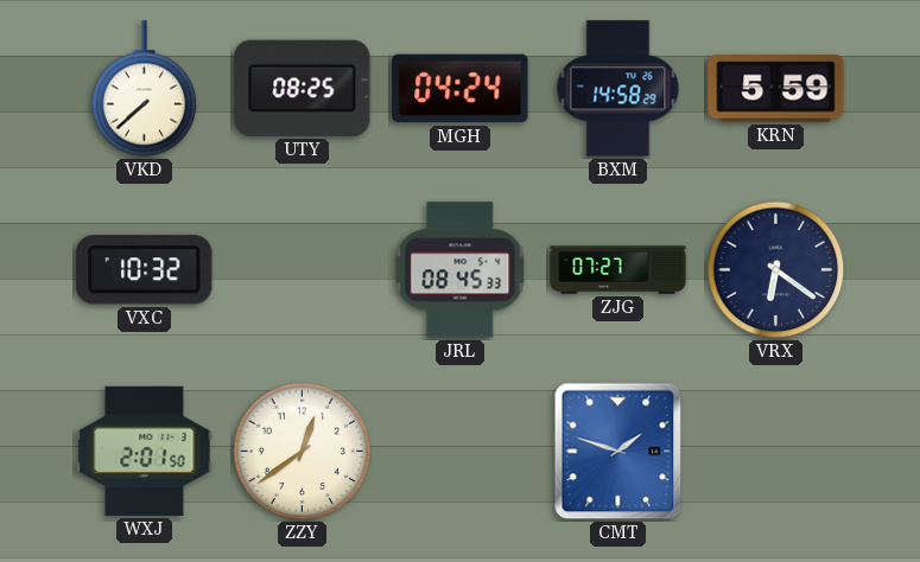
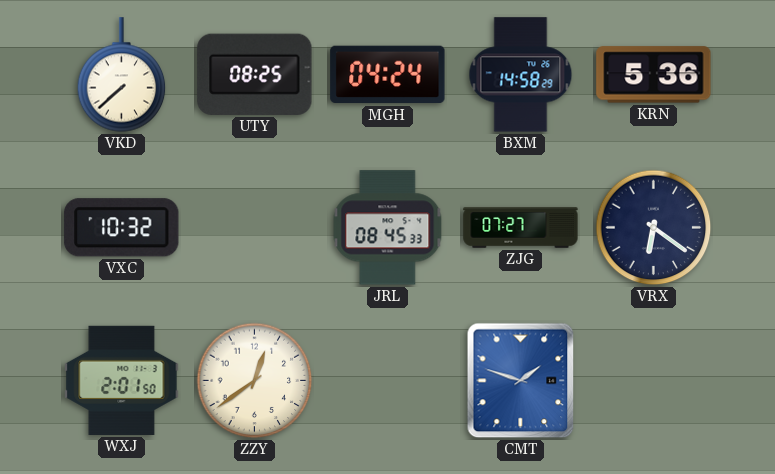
KRN: 5:59 -> 5:36
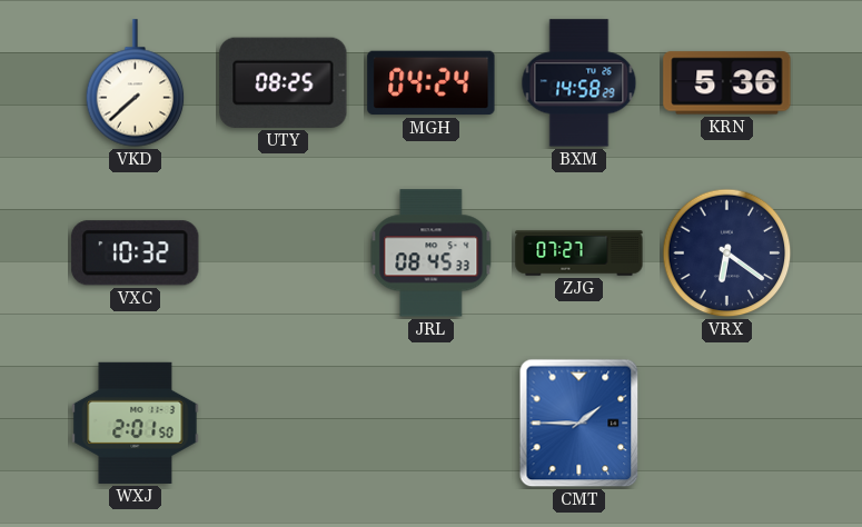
ZZY: 12:39 -> none
CMT: 1:48 -> 1:45
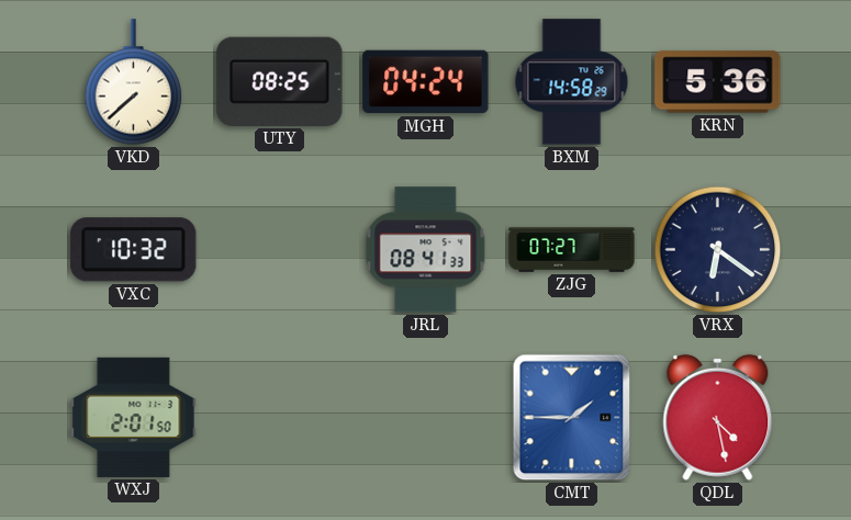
JRL: 08:45 -> 08:41
QDL: none -> 4:28
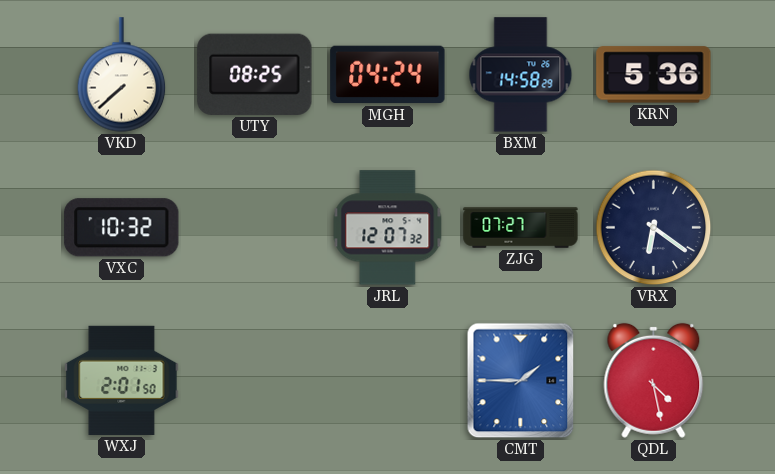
JRL: 08:41 -> 12:07
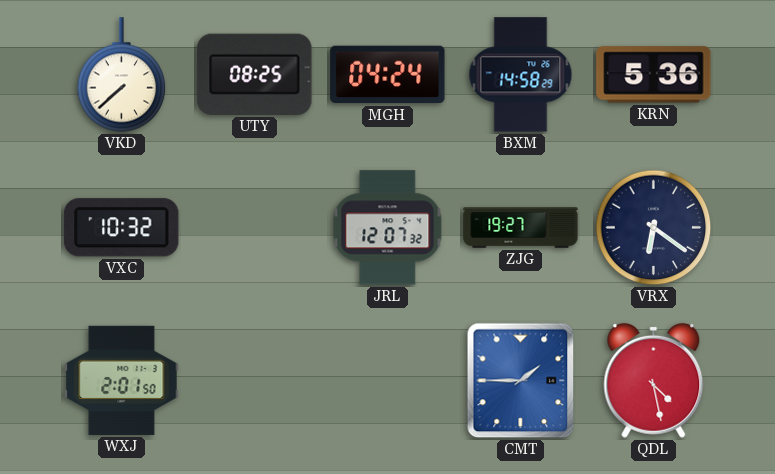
ZJG: 07:27 -> 19:27
